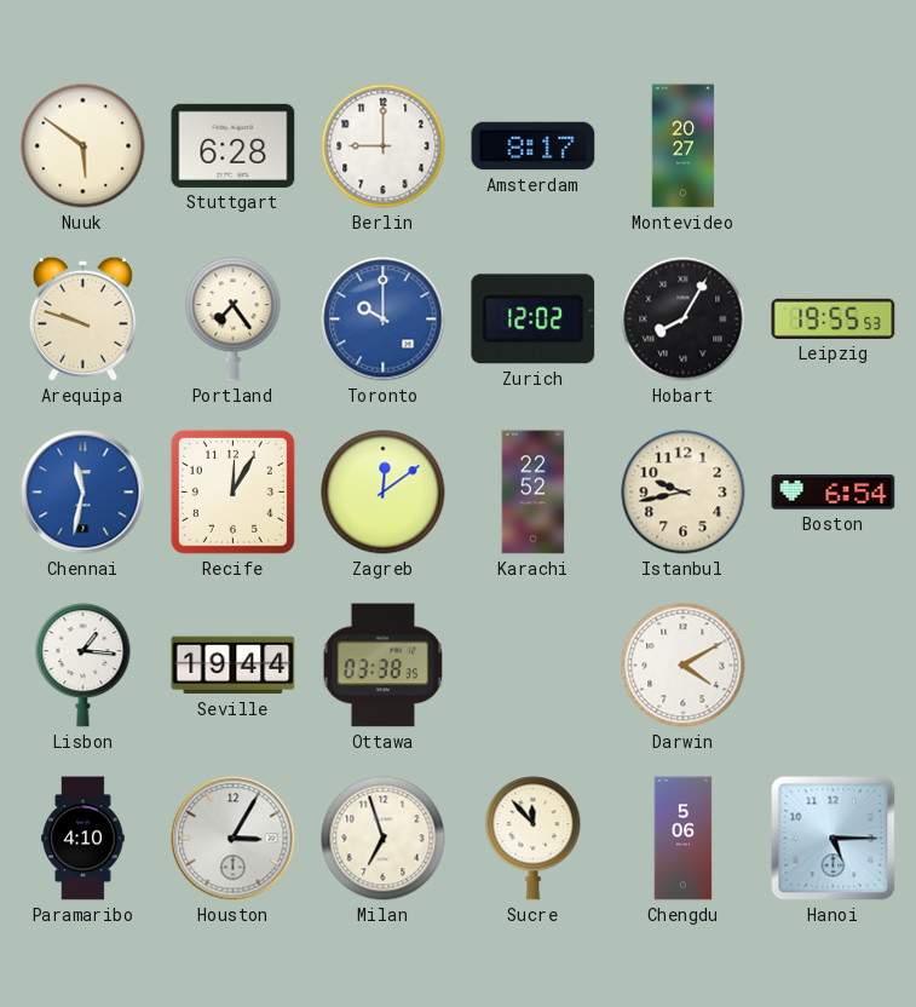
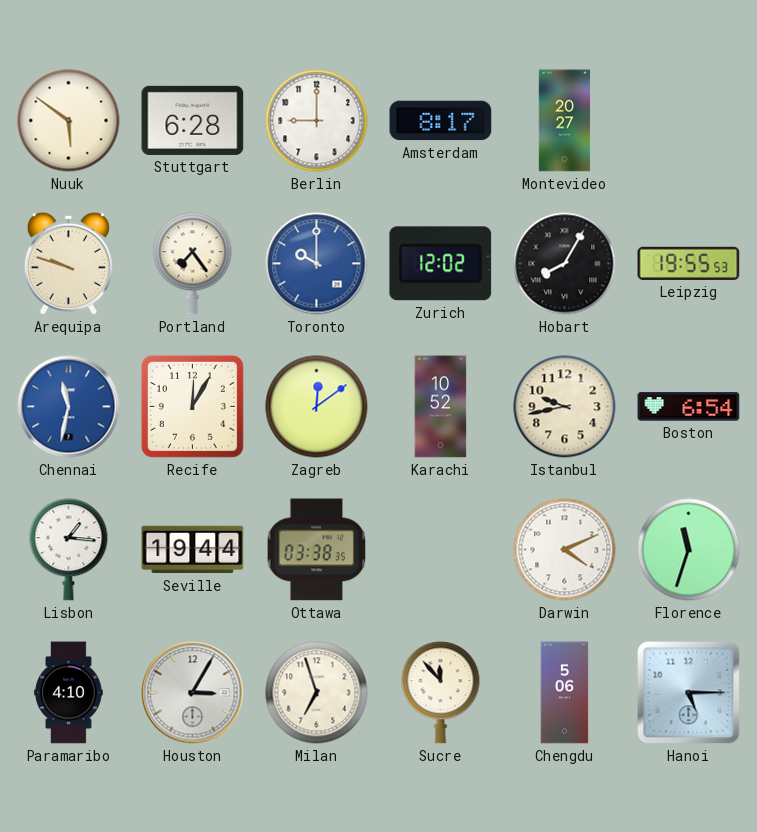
Karachi: 22:52 -> 10:52
Darwin: 4:10 -> 4:11
Florence: none -> 11:33
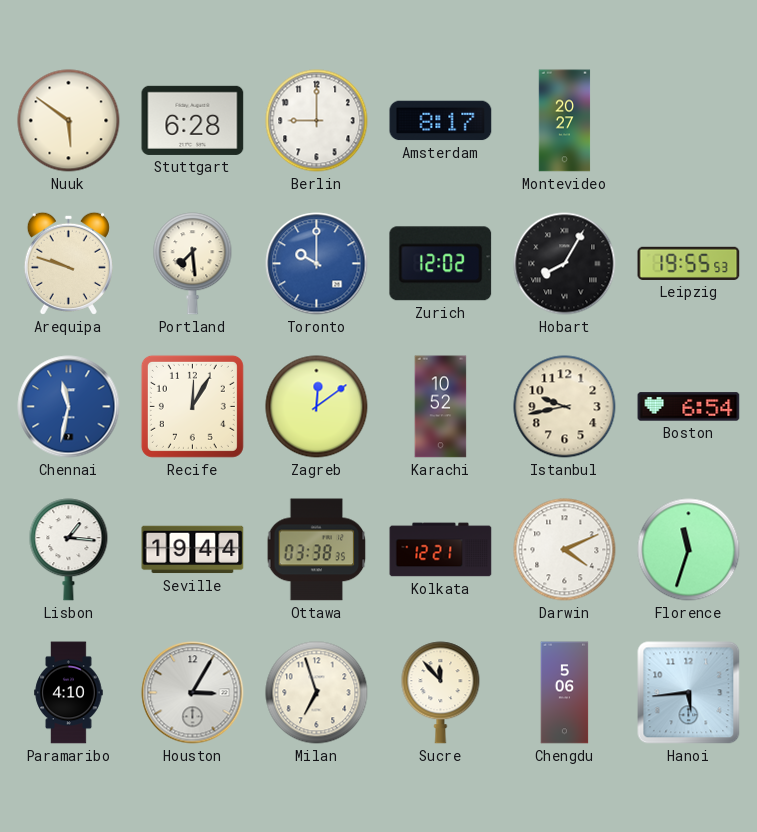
Portland: 7:24 -> 7:29
Kolkata: none -> 12:21
Hanoi: 5:15 -> 5:44
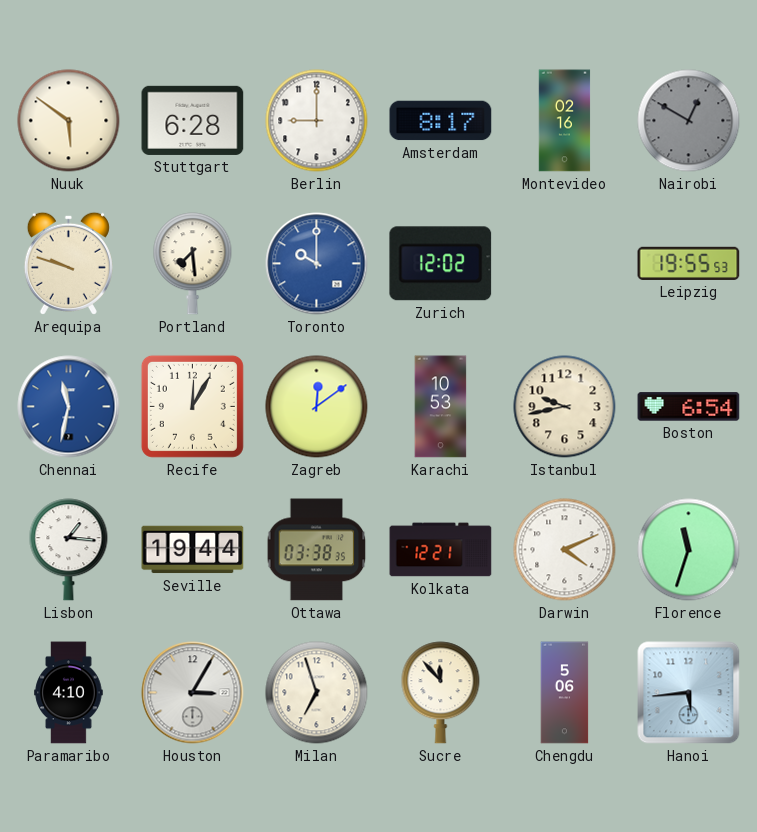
Montevideo: 20:27 -> 02:16
Nairobi: none -> 12:50
Hobart: 8:05 -> none
Karachi: 10:52 -> 10:53
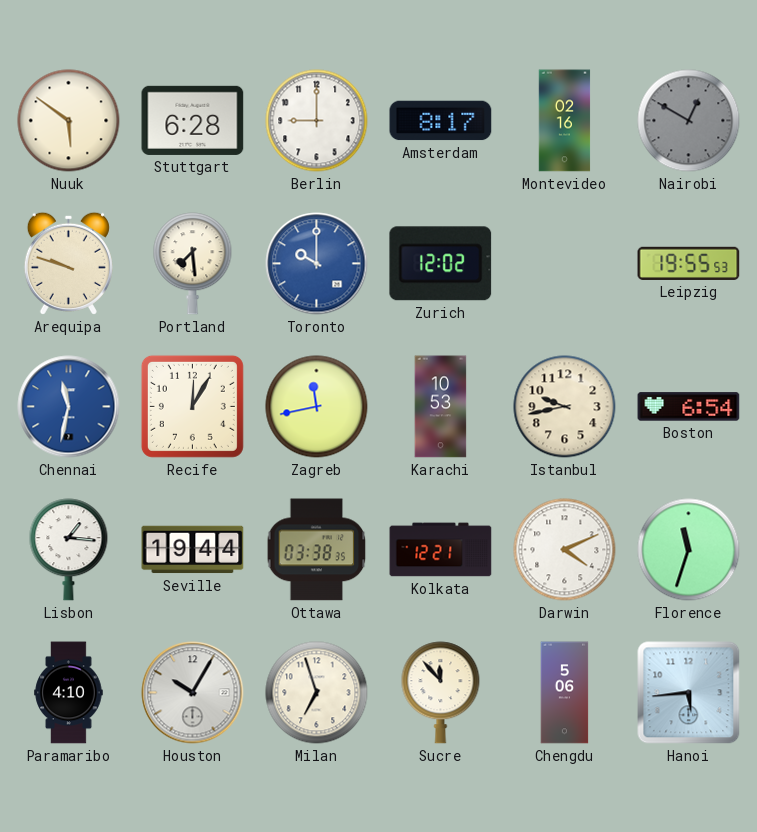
Zagreb: 12:09 -> 11:43
Houston: 3:05 -> 10:05
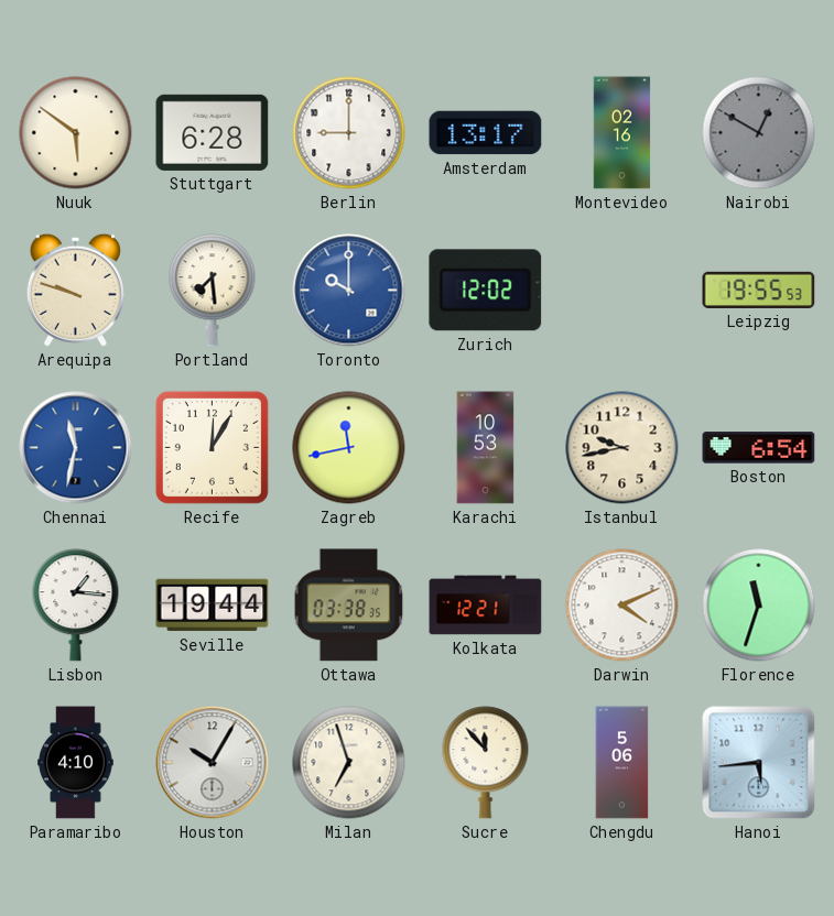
Amsterdam: 8:17 -> 13:17
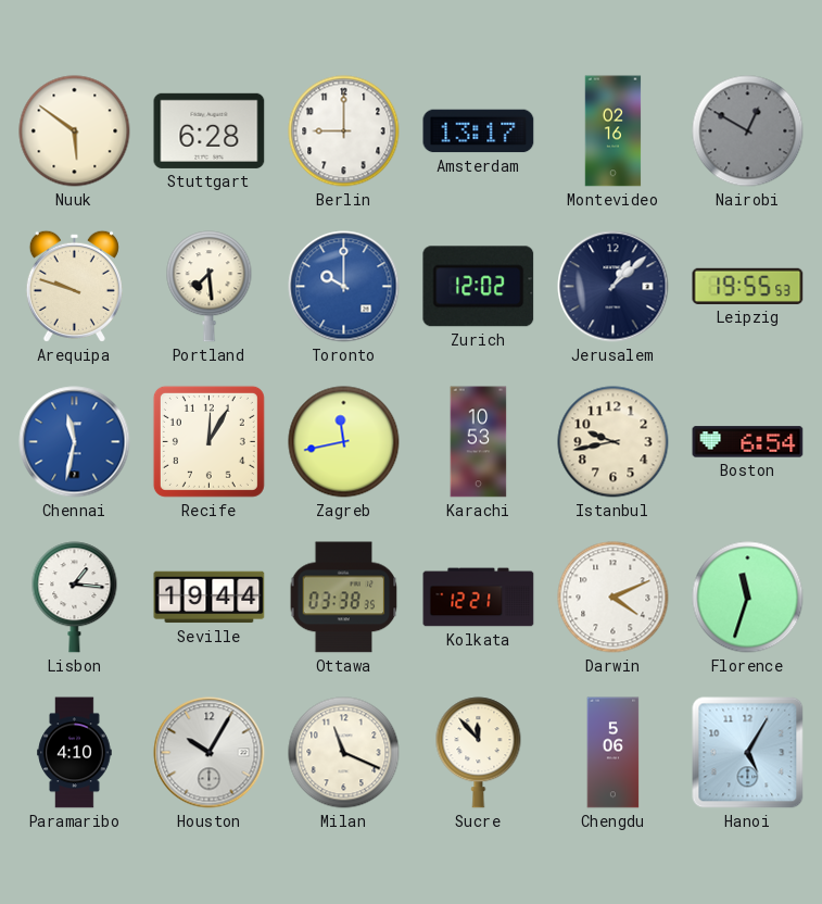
Jerusalem: none -> 1:08
Milan: 6:57 -> 11:19
Hanoi: 5:44 -> 5:05
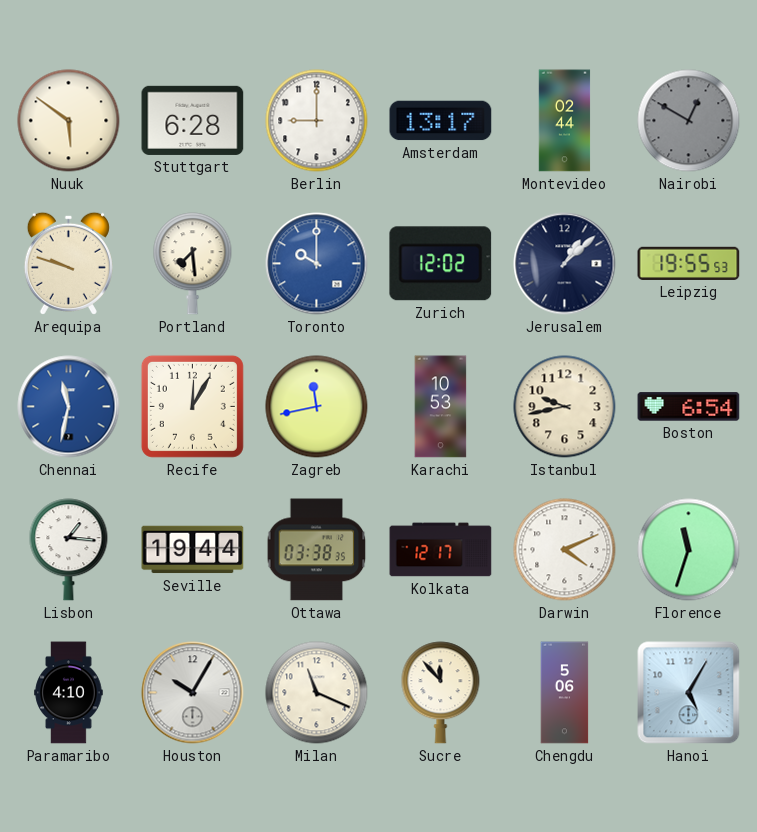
Montevideo: 02:16 -> 02:44
Kolkata: 12:21 -> 12:17
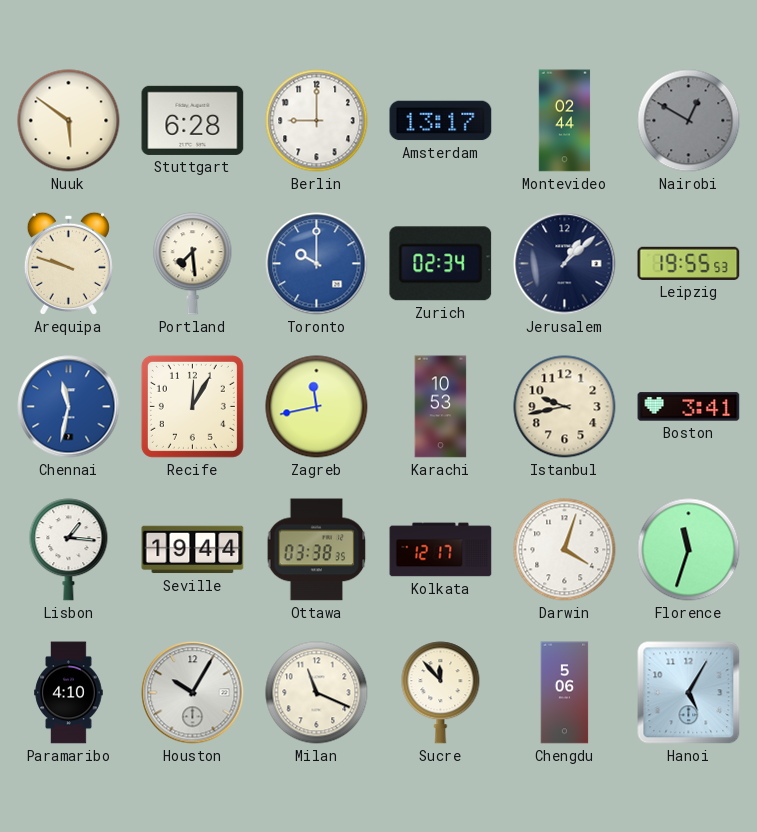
Zurich: 12:02 -> 02:34
Boston: 6:54 -> 3:41
Darwin: 4:11 -> 4:03
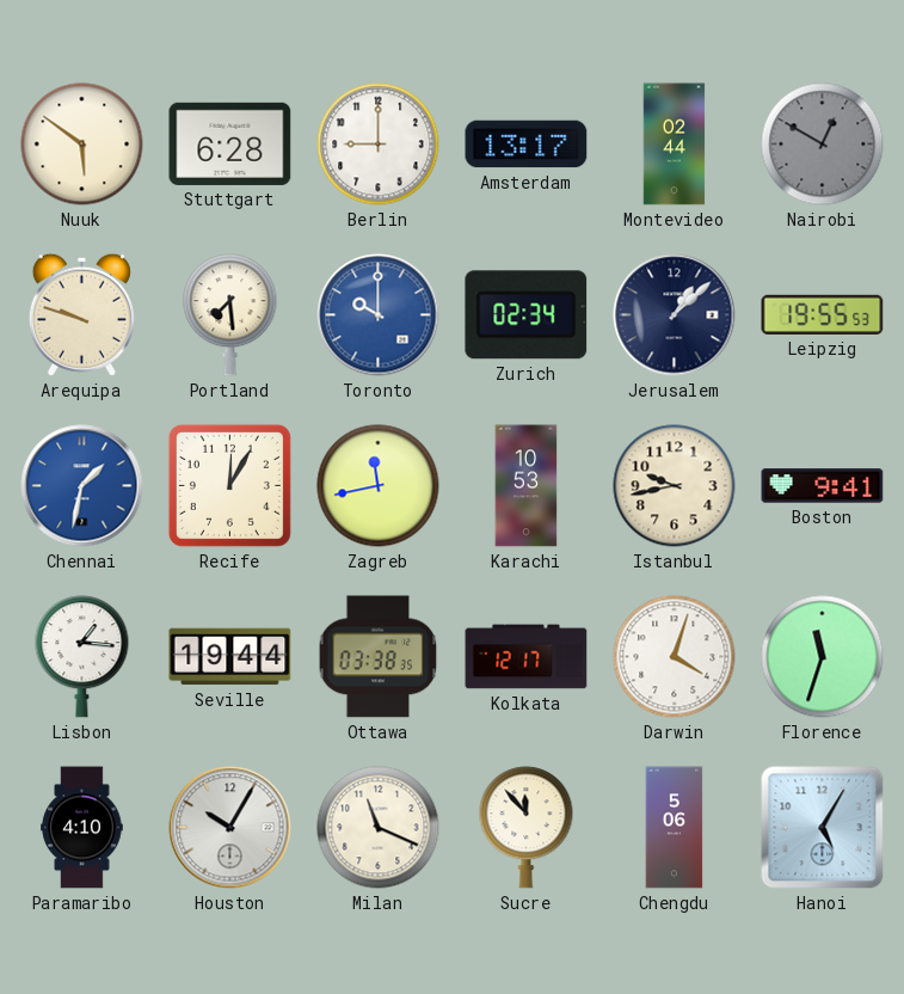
Chennai: 11:32 -> 1:32
Boston: 3:41 -> 9:41
